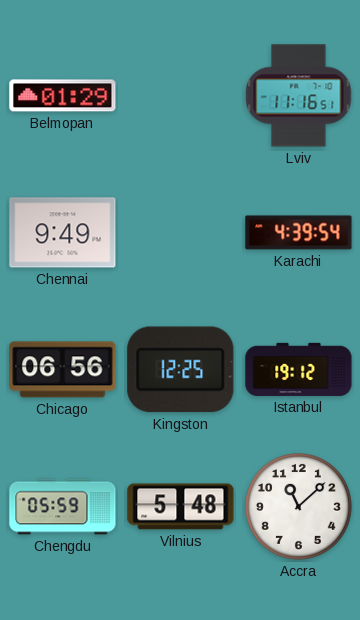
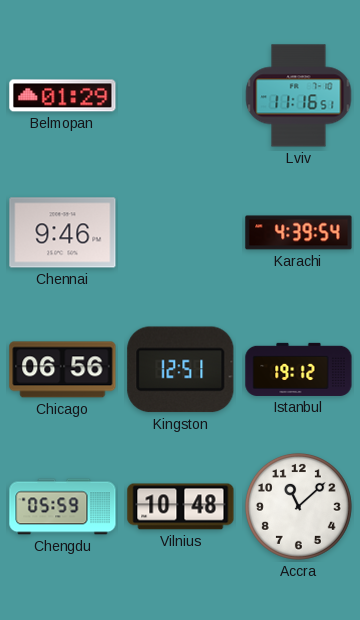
Chennai: 9:49 -> 9:46
Kingston: 12:25 -> 12:51
Vilnius: 5:48 -> 10:48
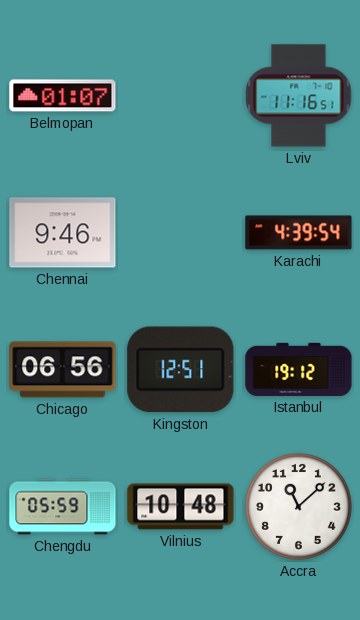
Belmopan: 01:29 -> 01:07
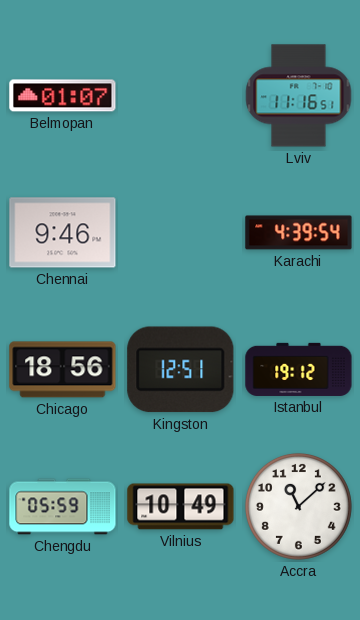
Chicago: 06:56 -> 18:56
Vilnius: 10:48 -> 10:49
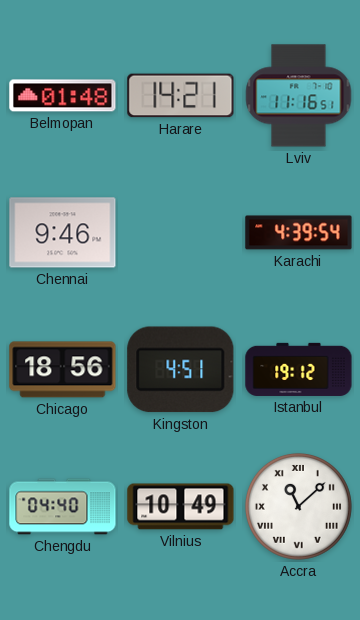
Belmopan: 01:07 -> 01:48
Harare: none -> 14:21
Kingston: 12:51 -> 4:51
Chengdu: 05:59 -> 04:40
Accra numerals: Arabic -> Roman
